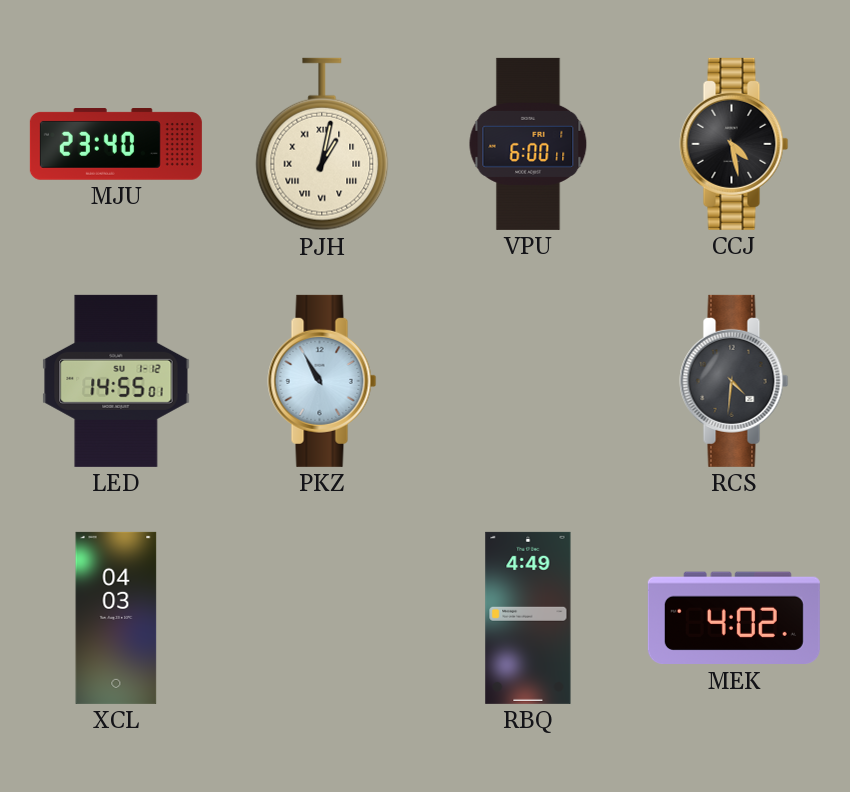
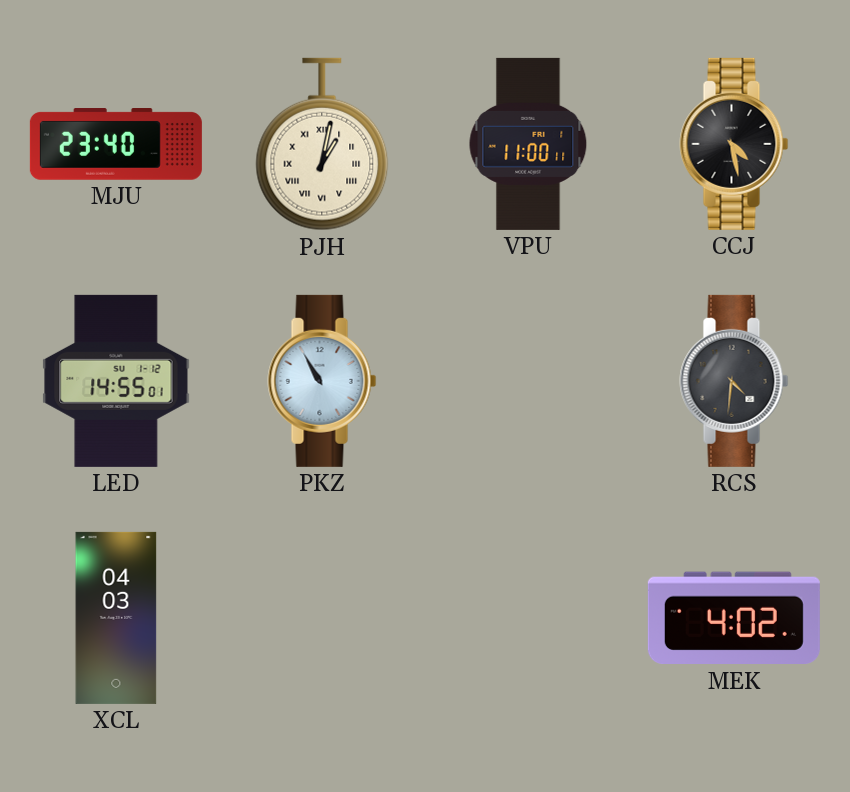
VPU: 6:00 -> 11:00
RBQ: 4:49 -> none
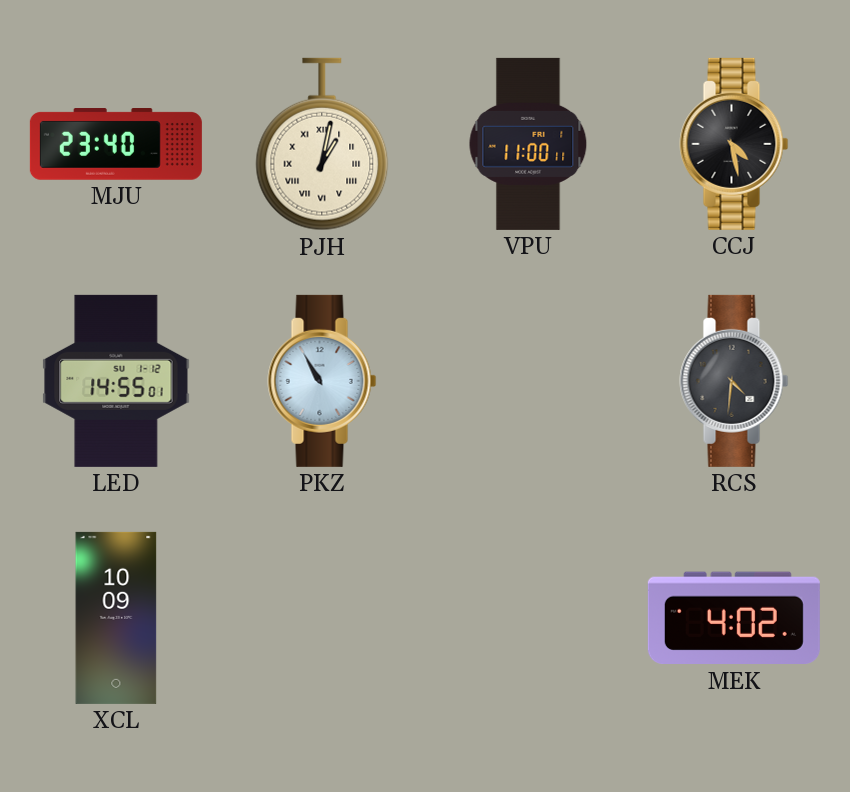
XCL: 04:03 -> 10:09
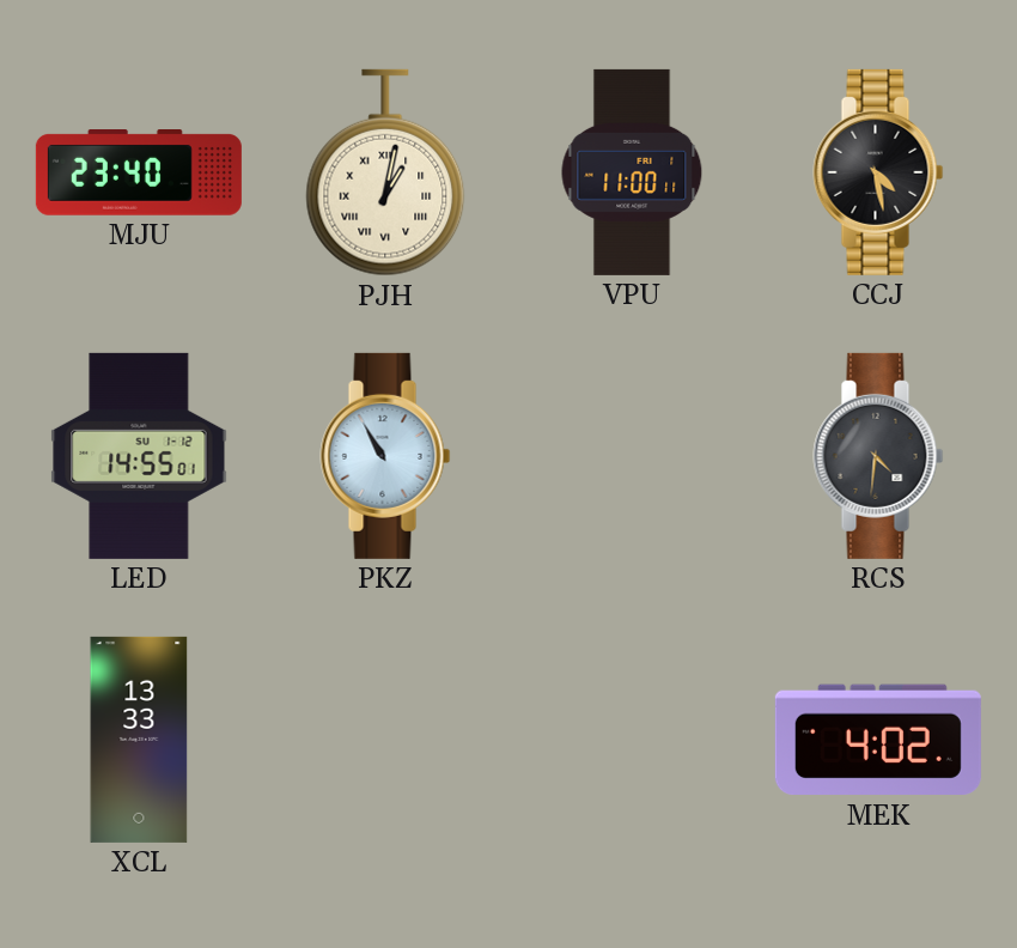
XCL: 10:09 -> 13:33
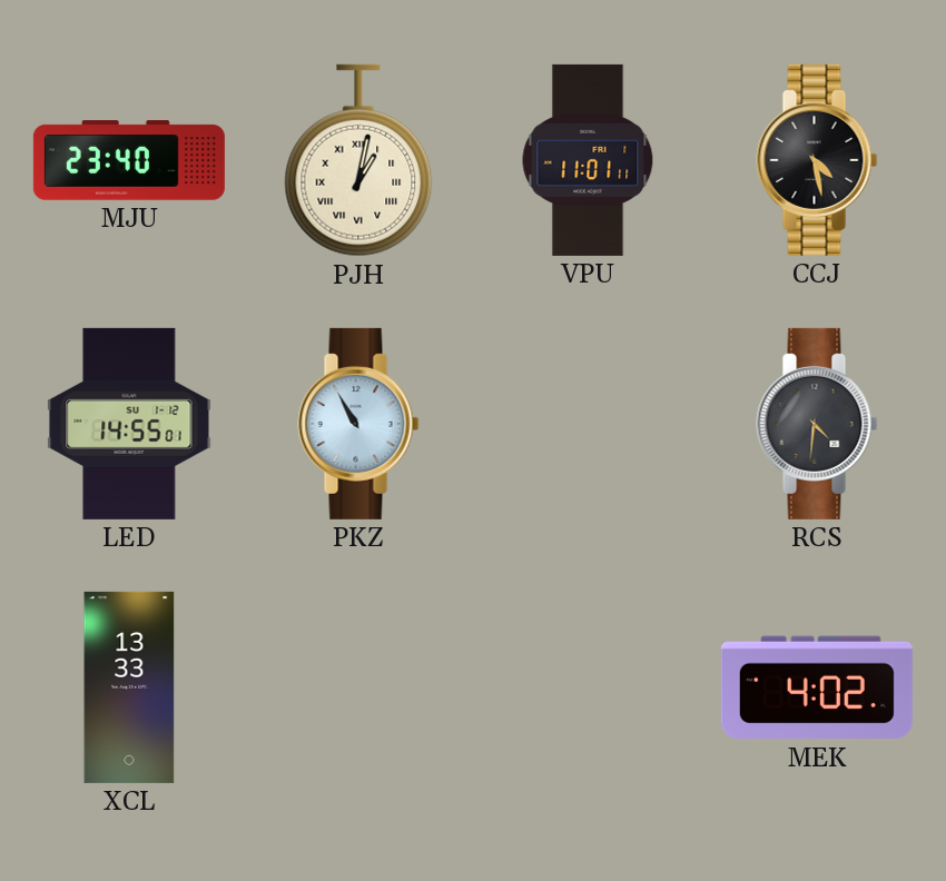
VPU: 11:00 -> 11:01
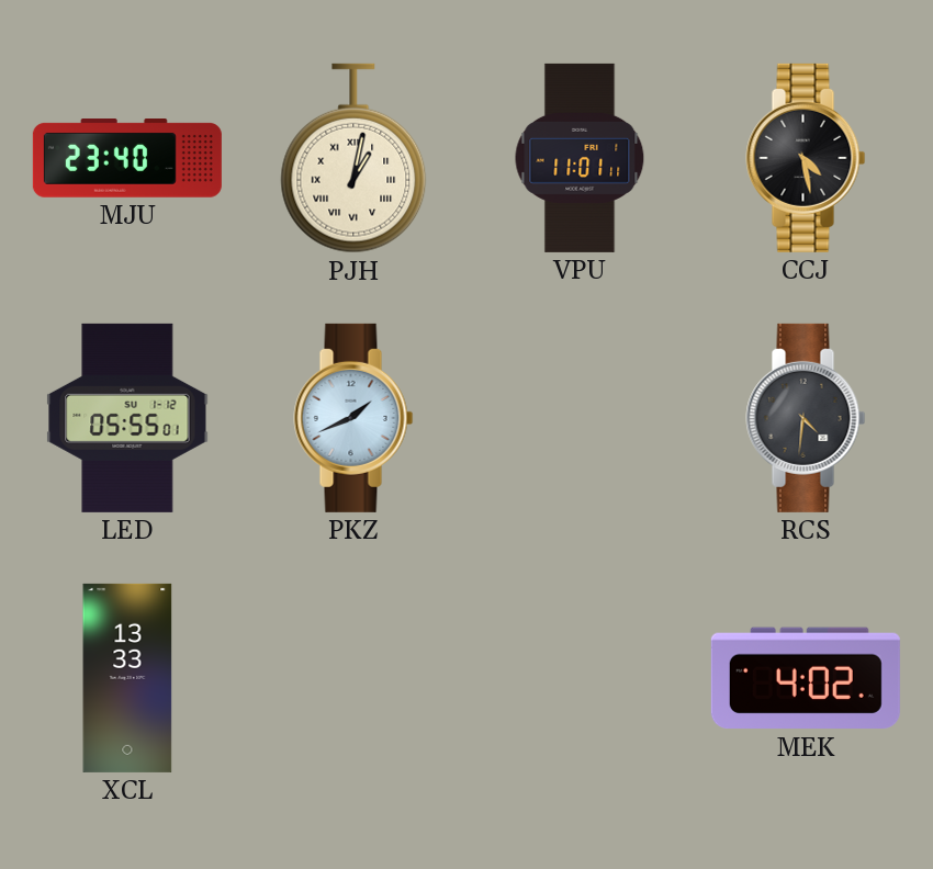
LED: 14:55 -> 05:55
PKZ: 10:55 -> 1:41
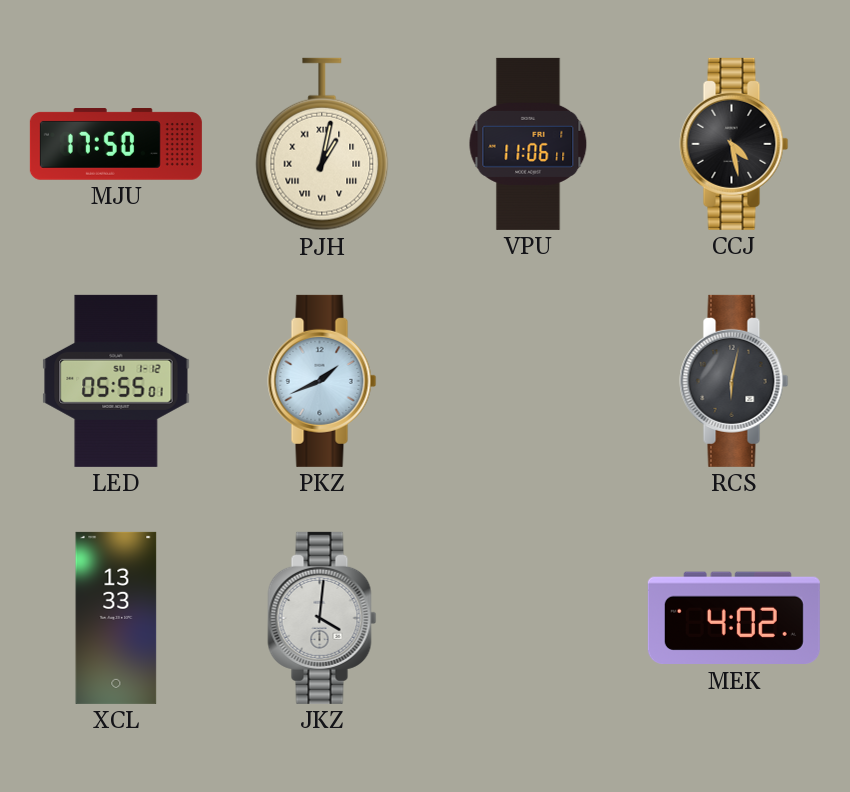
MJU: 23:40 -> 17:50
VPU: 11:01 -> 11:06
RCS: 4:31 -> 6:02
JKZ: none -> 4:01
